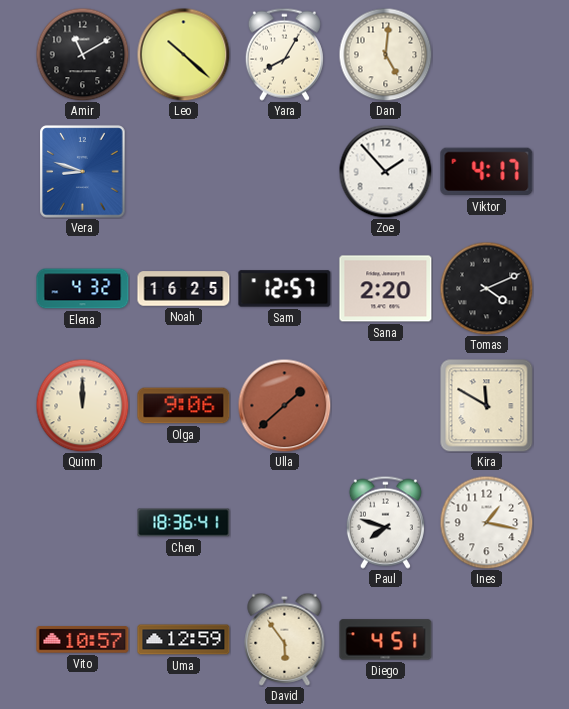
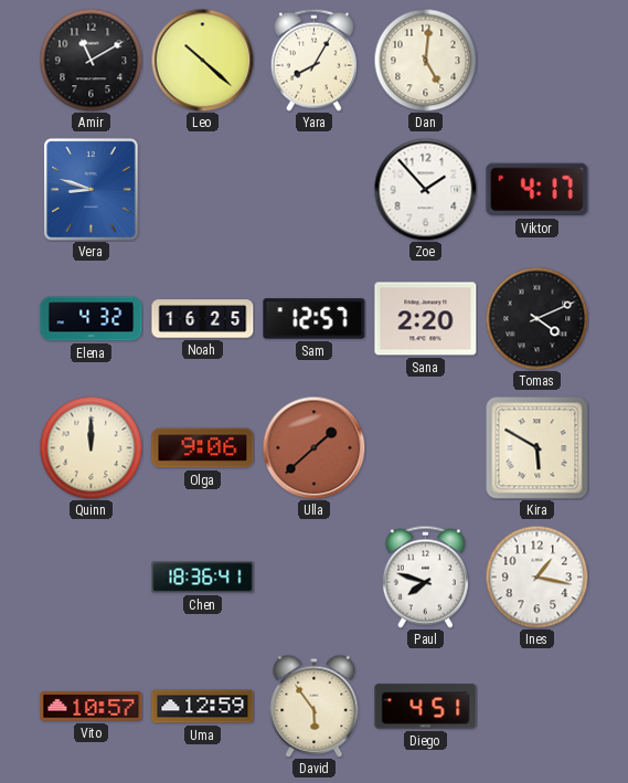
Kira: 11:50 -> 5:50
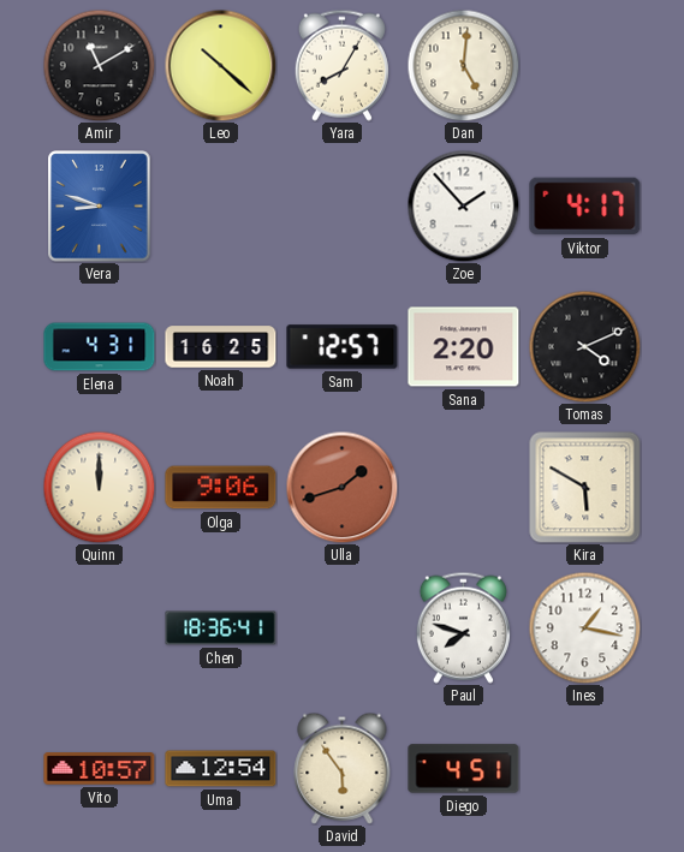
Elena: 4:32 -> 4:31
Ulla: 1:38 -> 1:42
Uma: 12:59 -> 12:54
